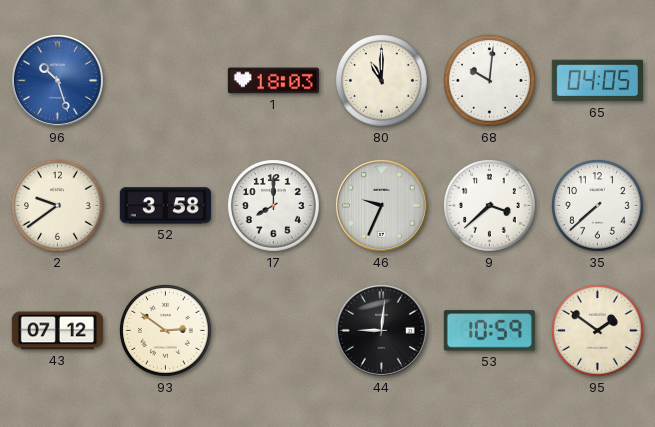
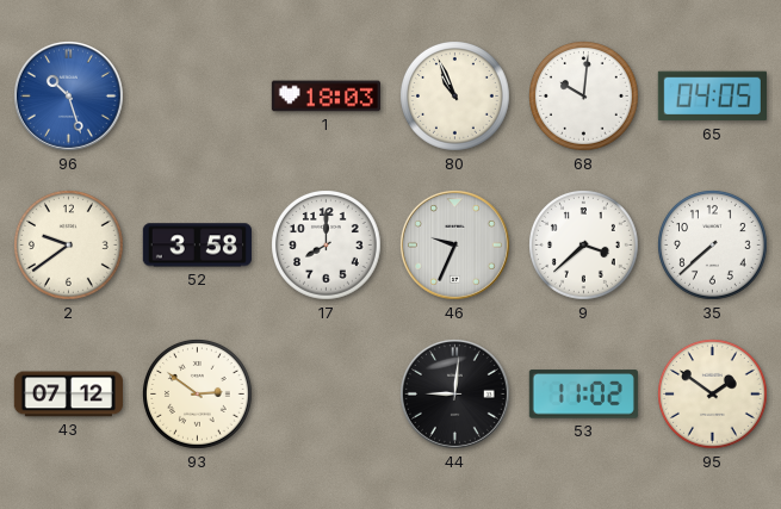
80: 11:00 -> 10:56
53: 10:59 -> 11:02
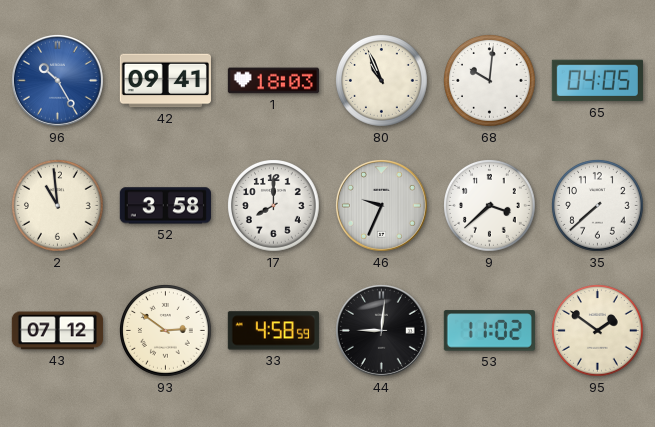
96: 10:27 -> 10:25
42: none -> 09:41
2: 9:39 -> 10:59
33: none -> 4:58
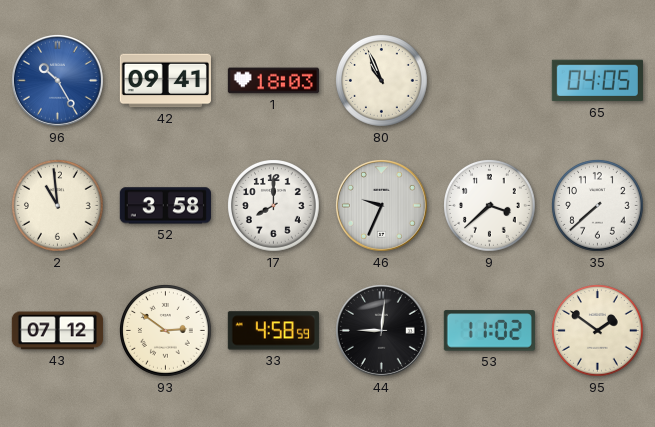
68: 10:01 -> none
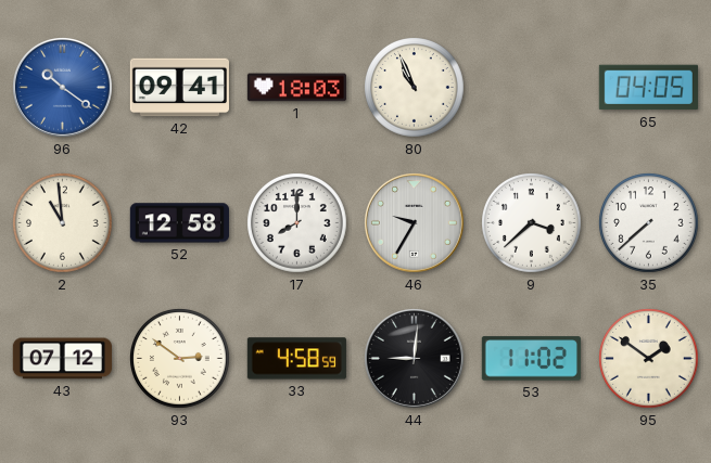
96: 10:25 -> 10:21
52: 3:58 -> 12:58
46: 9:34 -> 9:35
